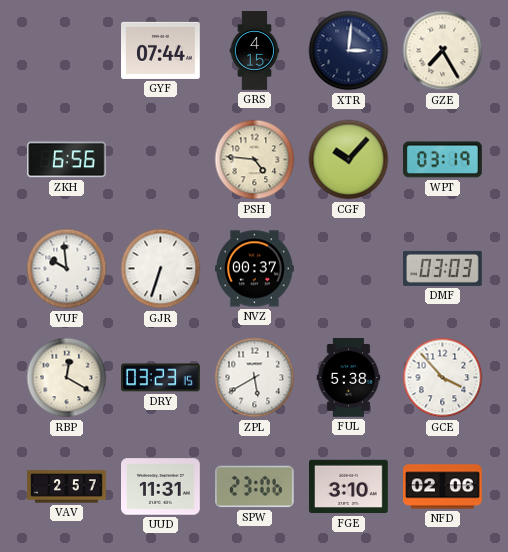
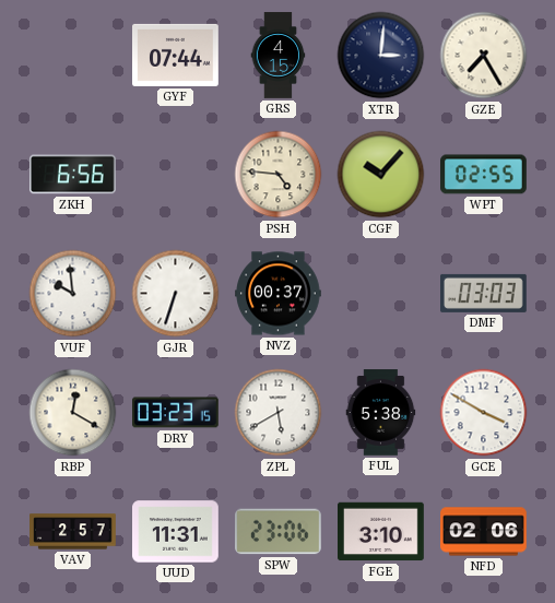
WPT: 03:19 -> 02:55
GCE: 3:53 -> 3:50
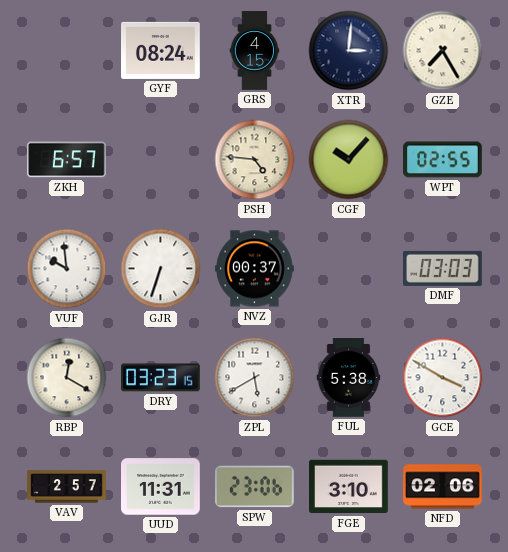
GYF: 07:44 -> 08:24
ZKH: 6:56 -> 6:57
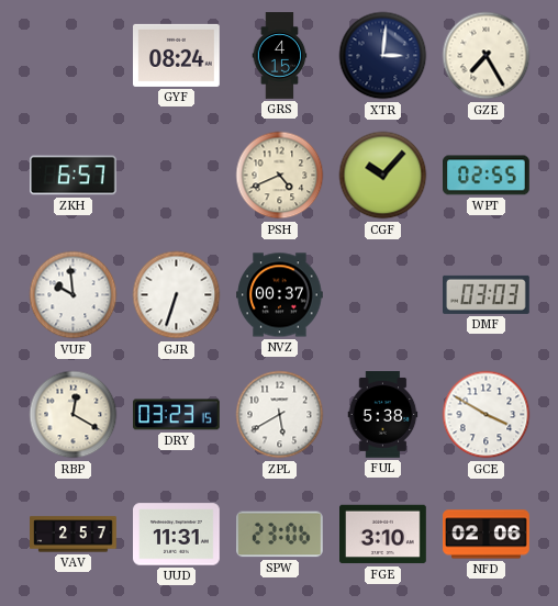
PSH: 4:46 -> 4:41
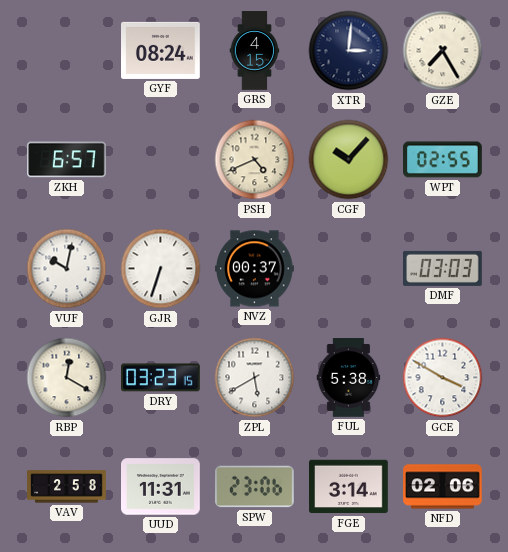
VUF: 9:59 -> 10:02
VAV: 2:57 -> 2:58
FGE: 3:10 -> 3:14
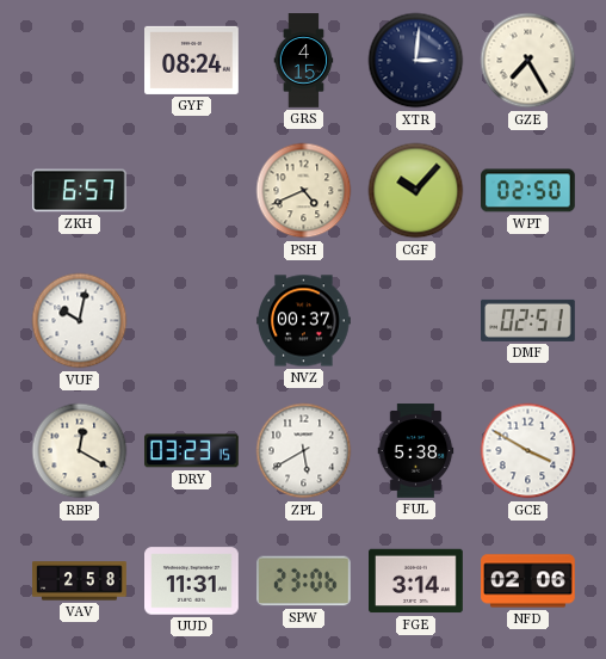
WPT: 02:55 -> 02:50
GJR: 6:33 -> none
DMF: 03:03 -> 02:51
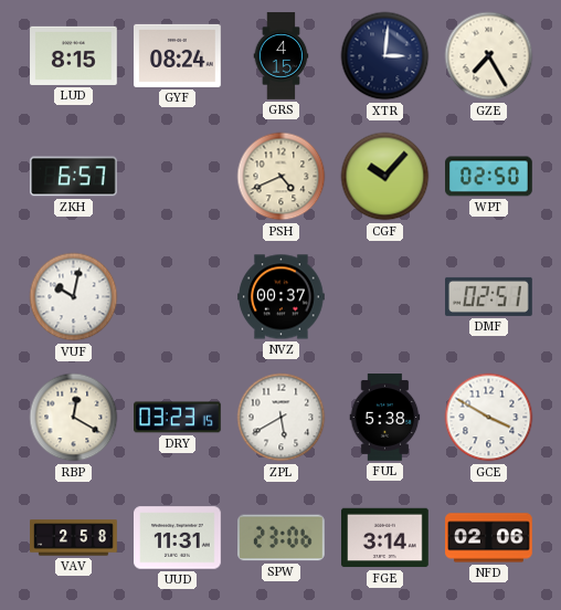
LUD: none -> 8:15
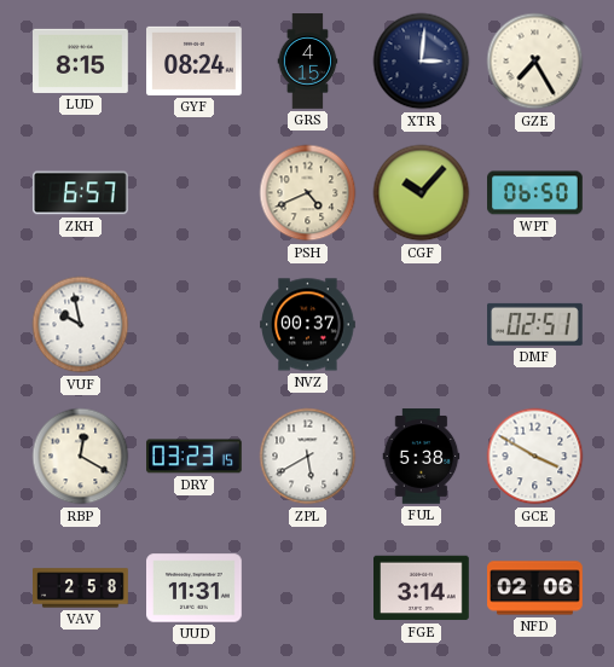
WPT: 02:50 -> 06:50
VUF: 10:02 -> 9:58
SPW: 23:06 -> none
